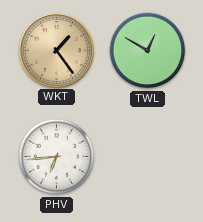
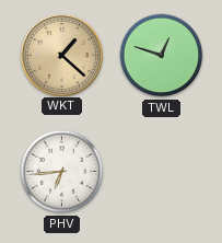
WKT: 1:24 -> 1:22
TWL: 12:50 -> 12:48
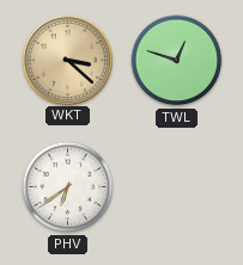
WKT: 1:22 -> 3:22
PHV: 6:44 -> 6:39
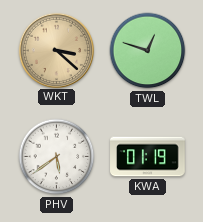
PHV: 6:39 -> 5:39
KWA: none -> 01:19
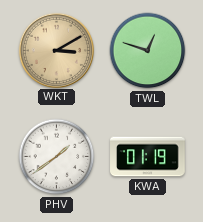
WKT: 3:22 -> 3:10
PHV: 5:39 -> 1:39
